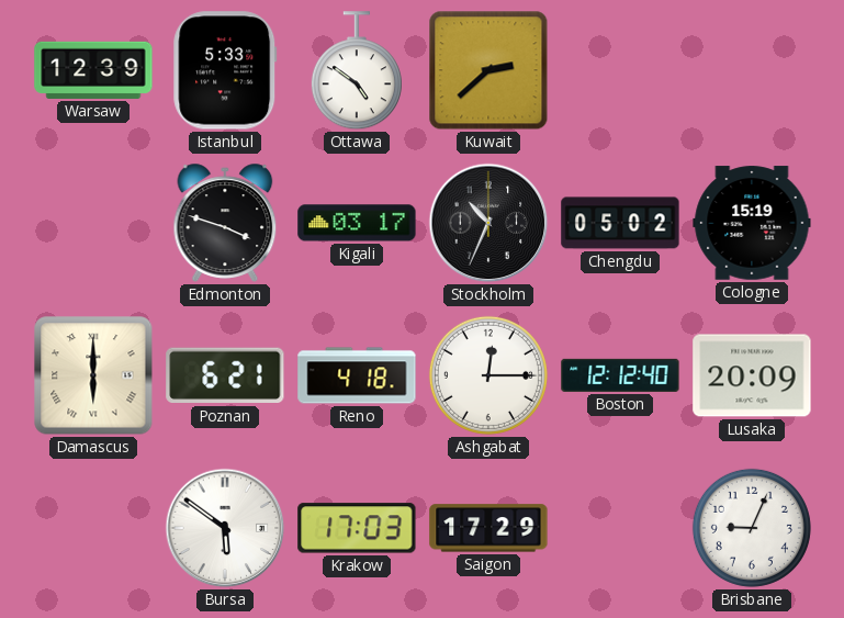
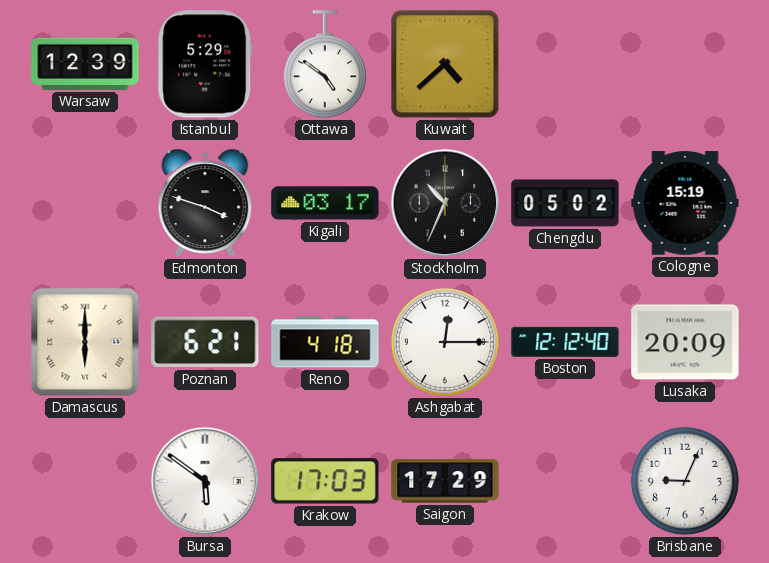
Istanbul: 5:33 -> 5:29
Kuwait: 2:38 -> 4:38
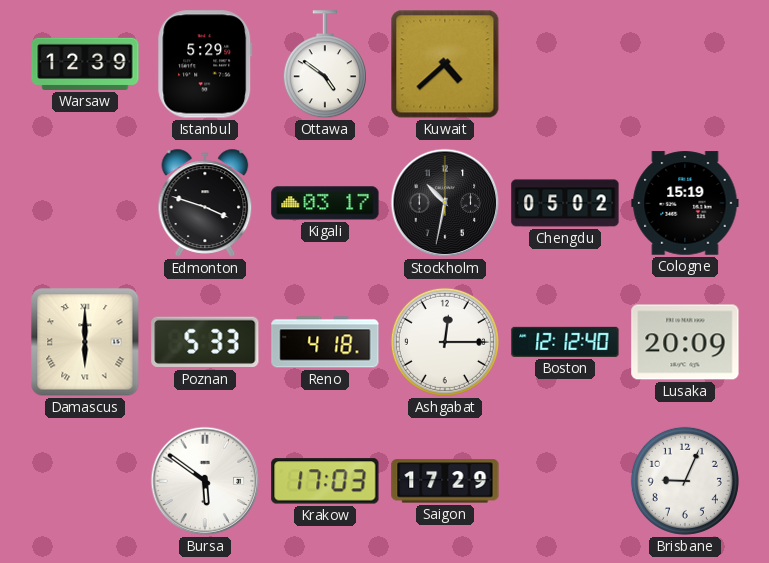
Stockholm: 10:34 -> 10:32
Poznan: 6:21 -> 5:33
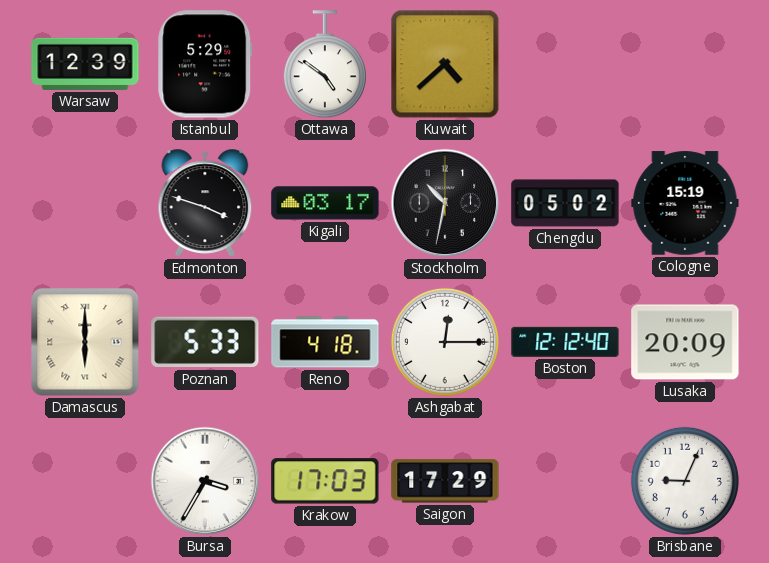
Bursa: 5:51 -> 3:35
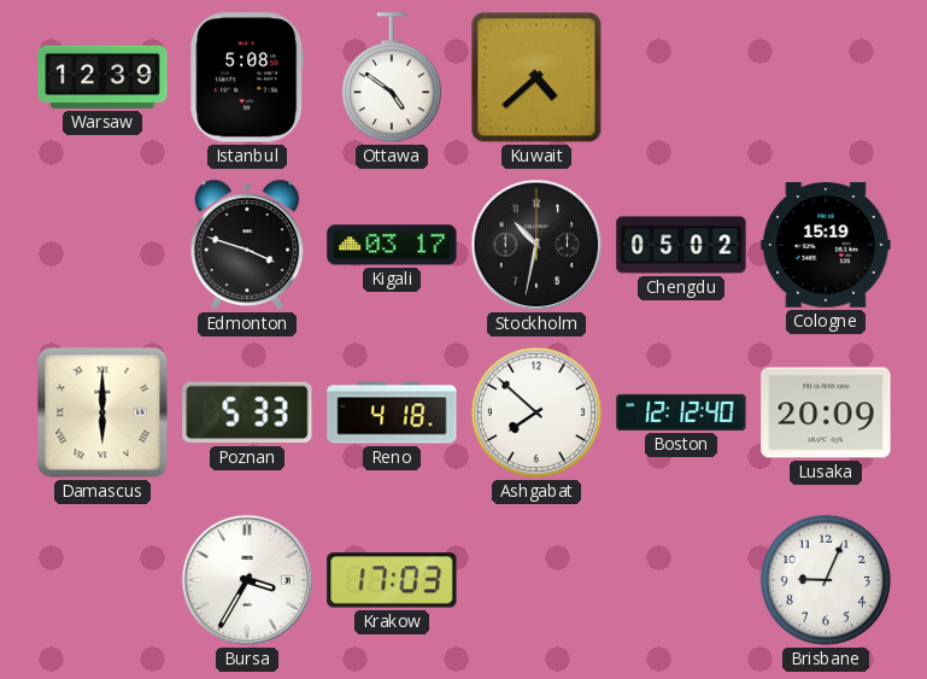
Istanbul: 5:29 -> 5:08
Ashgabat: 12:15 -> 7:52
Saigon: 17:29 -> none
